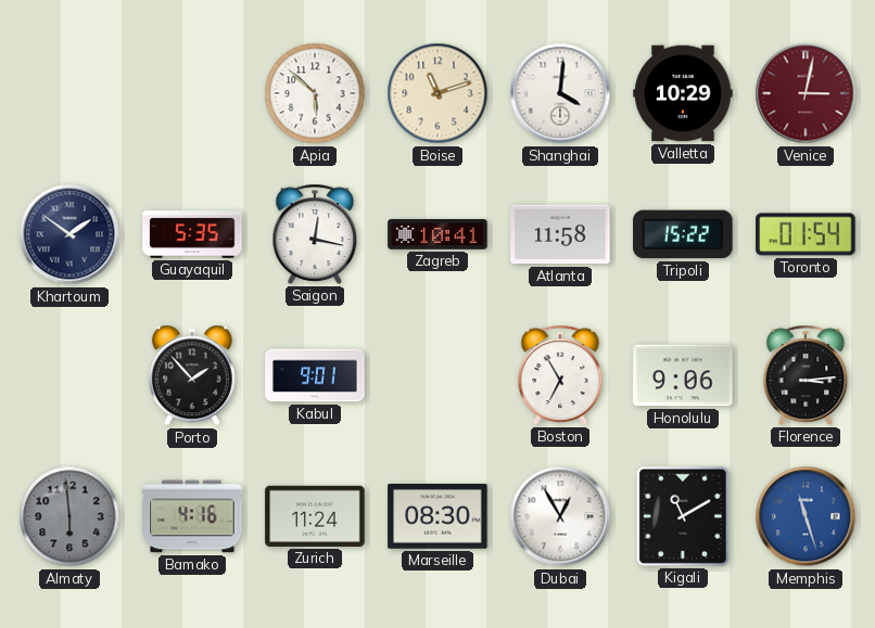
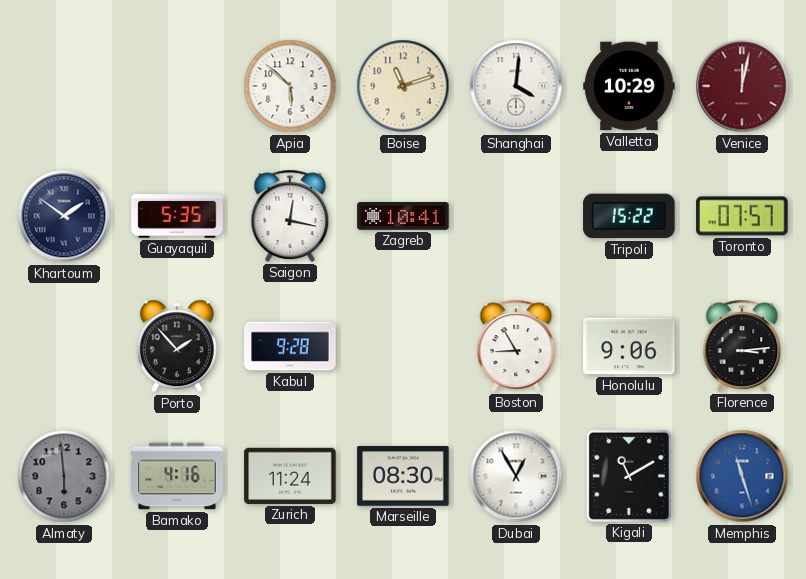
Venice: 3:02 -> 12:02
Atlanta: 11:58 -> none
Toronto: 01:54 -> 07:57
Kabul: 9:01 -> 9:28
Boston: 6:55 -> 8:55
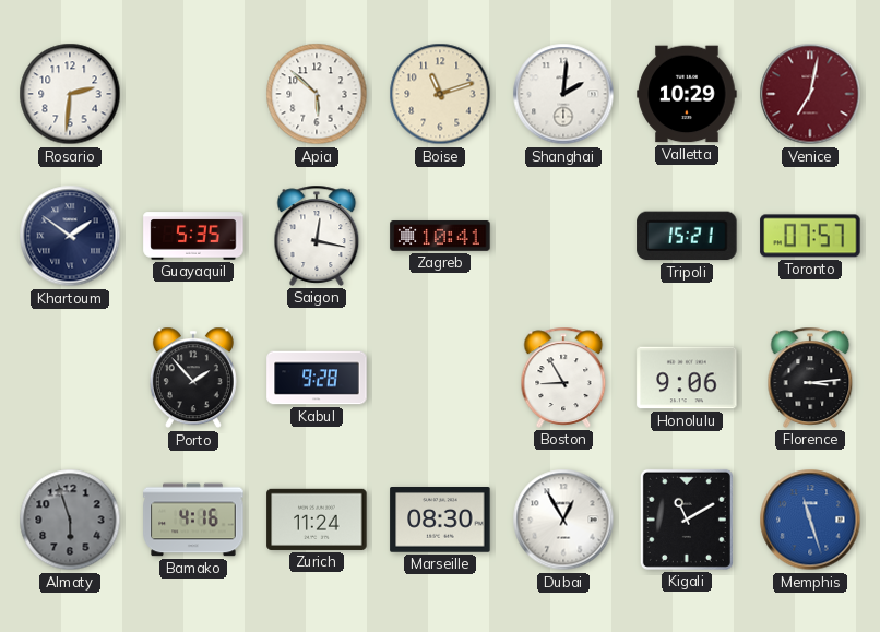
Rosario: none -> 2:31
Shanghai: 4:01 -> 2:01
Venice: 12:02 -> 7:02
Tripoli: 15:22 -> 15:21
Almaty: 5:59 -> 5:57
